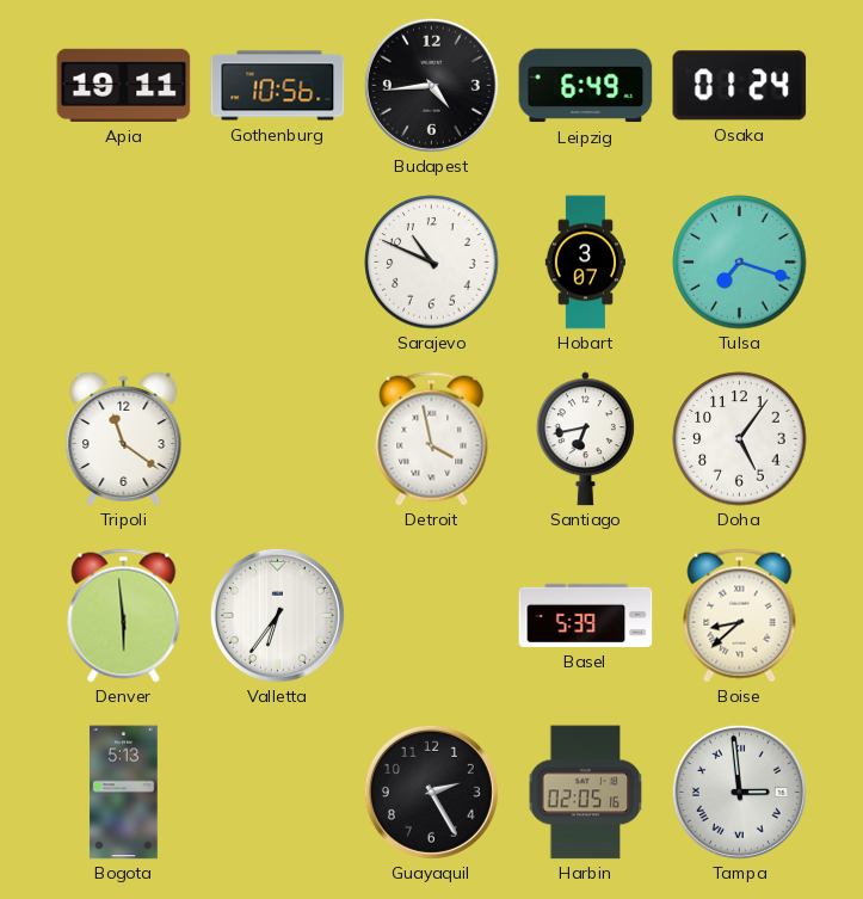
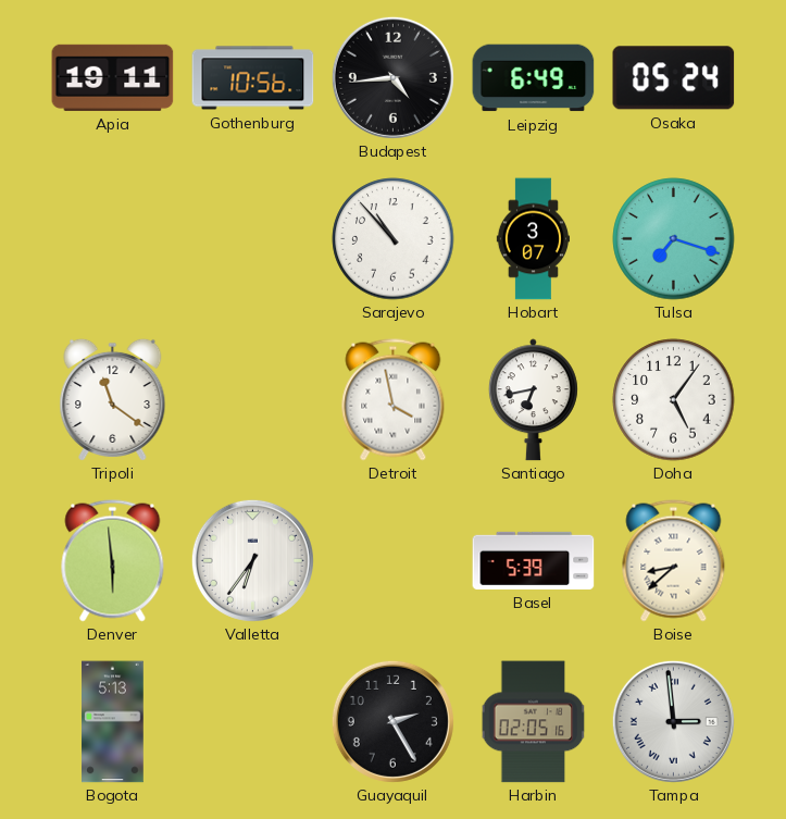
Osaka: 01:24 -> 05:24
Sarajevo: 10:49 -> 10:53
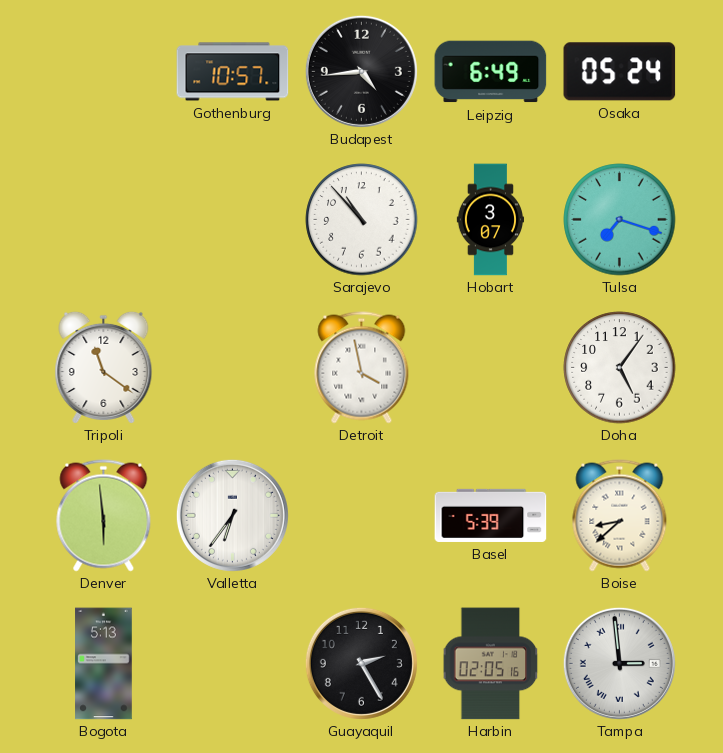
Apia: 19:11 -> none
Gothenburg: 10:56 -> 10:57
Santiago: 6:43 -> none
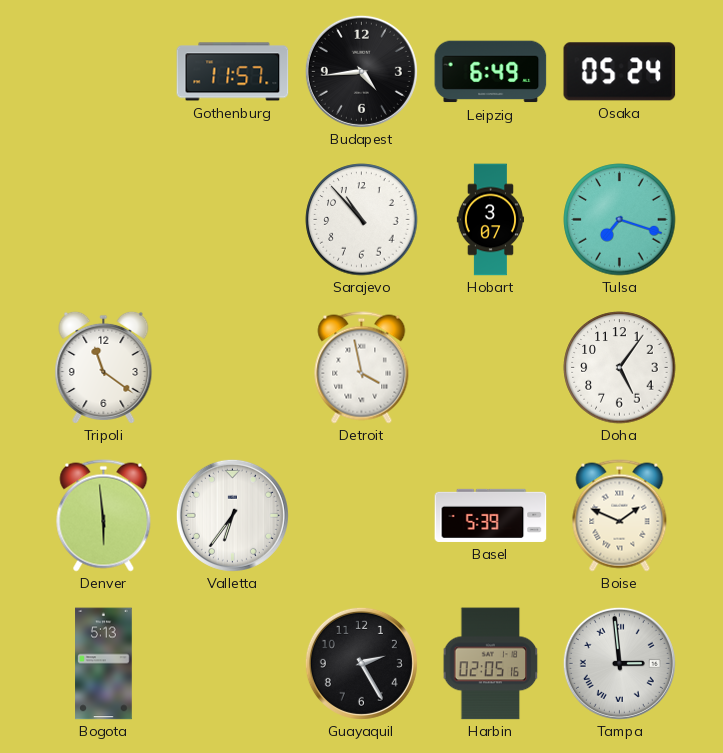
Gothenburg: 10:57 -> 11:57
Boise: 8:38 -> 1:49
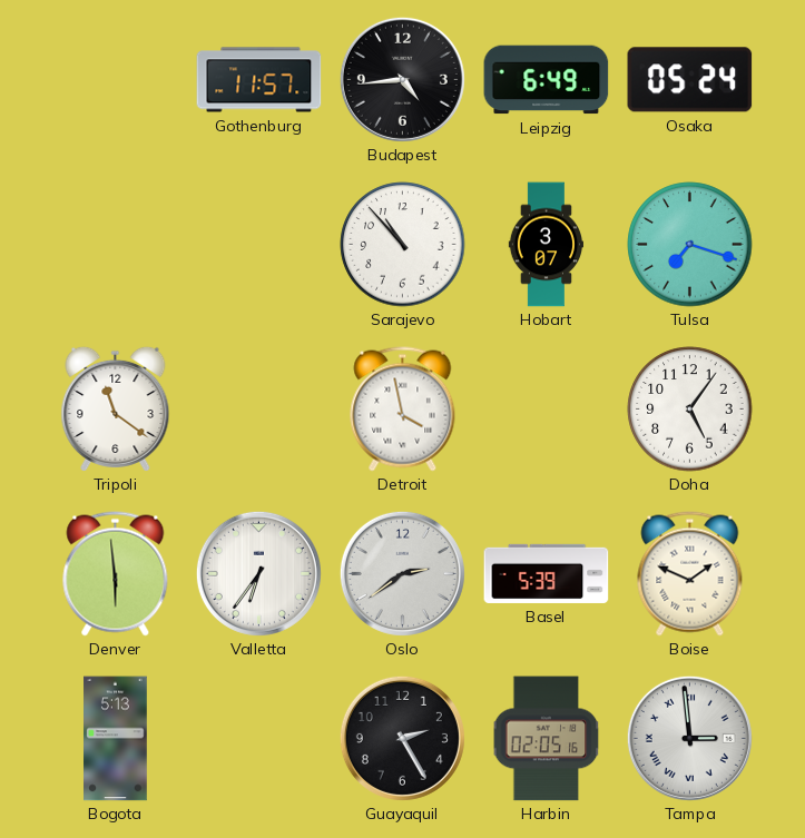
Oslo: none -> 2:39
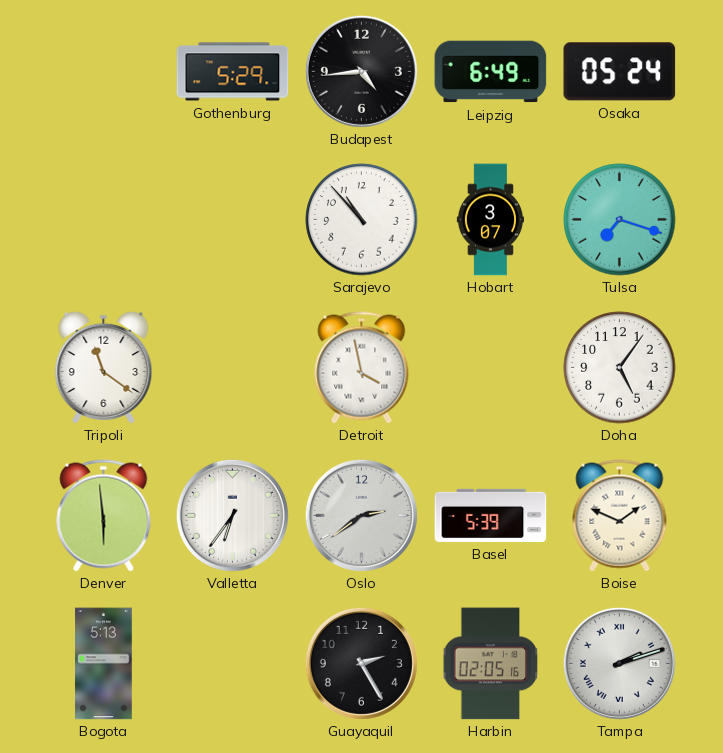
Gothenburg: 11:57 -> 5:29
Tampa: 2:59 -> 2:12
